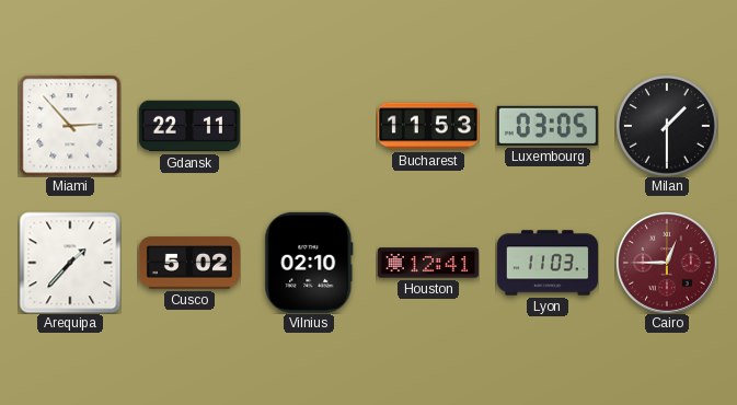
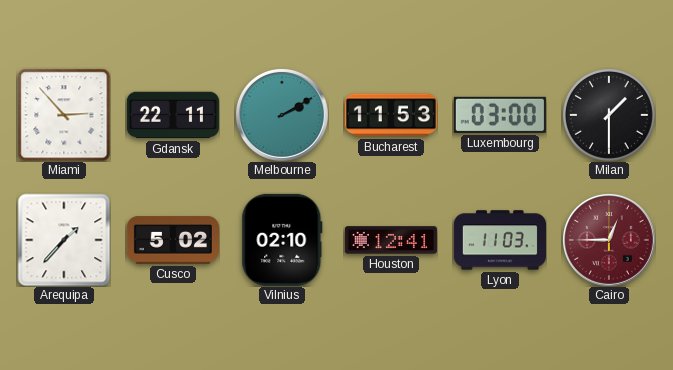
Melbourne: none -> 2:10
Luxembourg: 03:05 -> 03:00
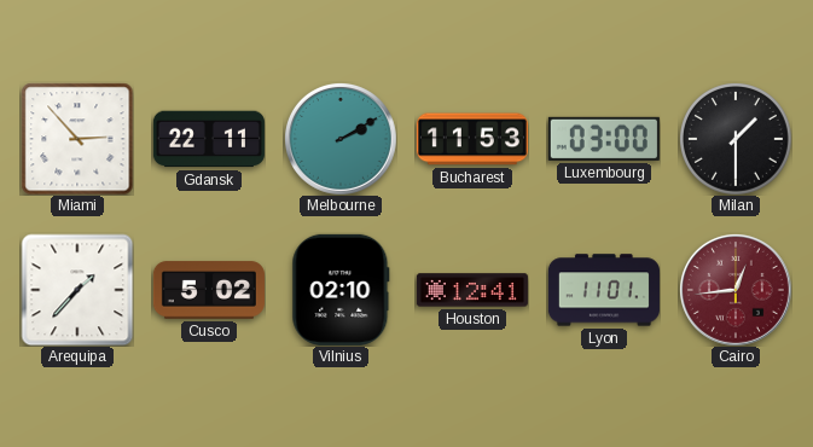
Lyon: 11:03 -> 11:01
Cairo: 12:45 -> 12:44
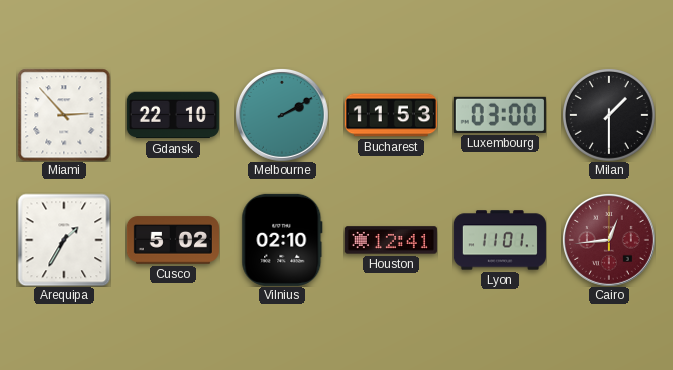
Gdansk: 22:11 -> 22:10
Arequipa: 1:37 -> 1:35
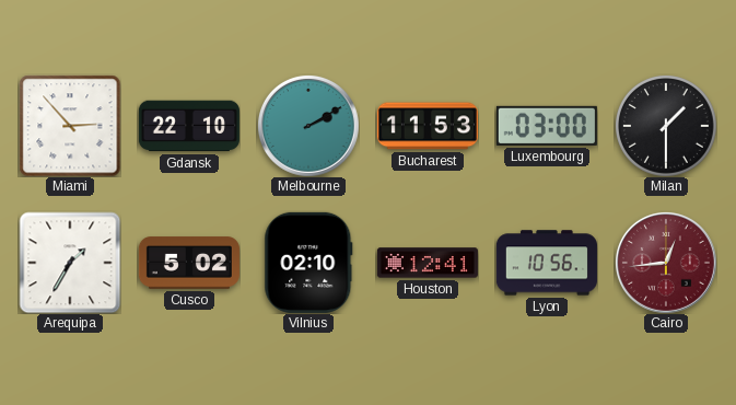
Lyon: 11:01 -> 10:56
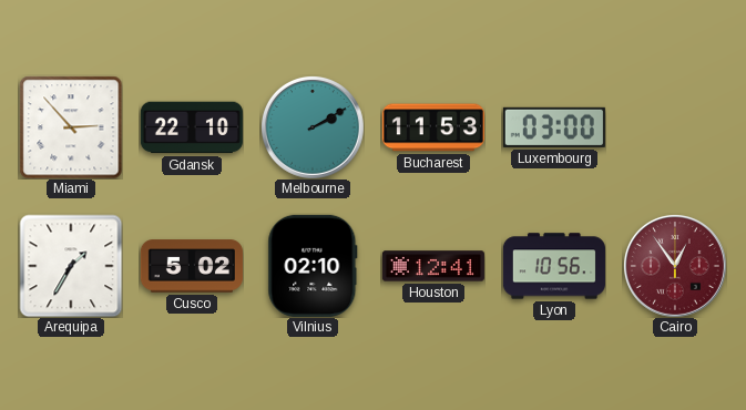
Milan: 1:30 -> none
Cairo: 12:44 -> 12:54
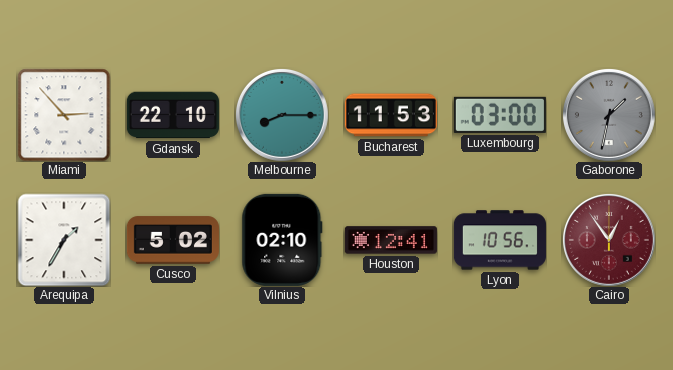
Melbourne: 2:10 -> 8:15
Gaborone: none -> 1:32
